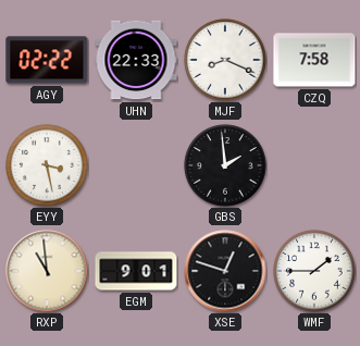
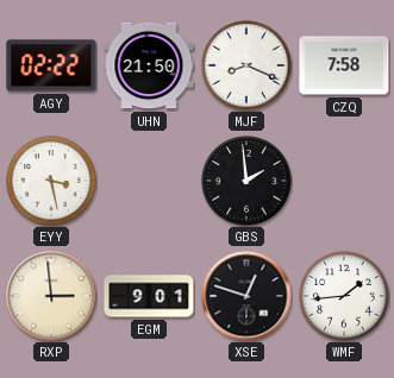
UHN: 22:33 -> 21:50
RXP: 10:59 -> 2:59
WMF: 1:45 -> 1:44
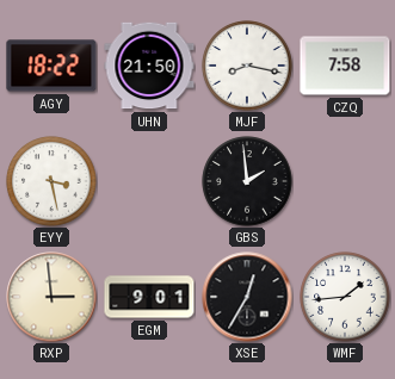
AGY: 02:22 -> 18:22
MJF: 8:19 -> 8:17
XSE: 12:48 -> 12:35
